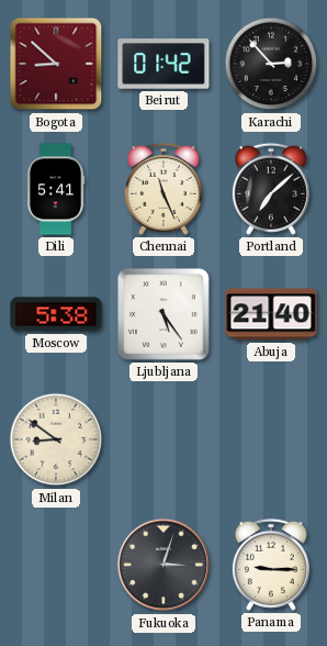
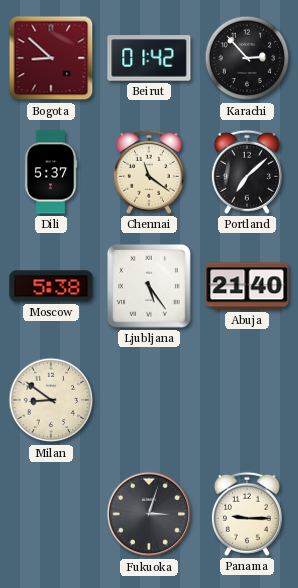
Dili: 5:41 -> 5:37
Chennai: 11:26 -> 11:21
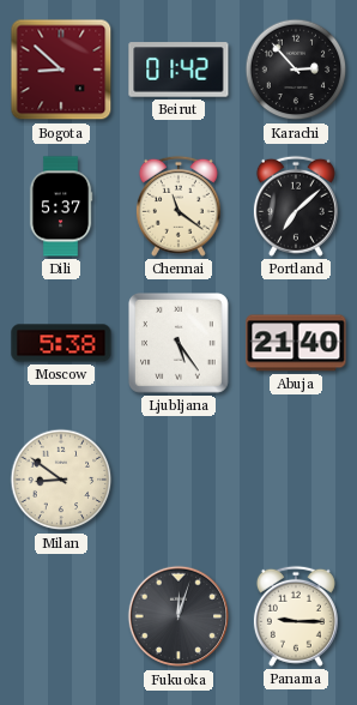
Fukuoka: 3:03 -> 12:03
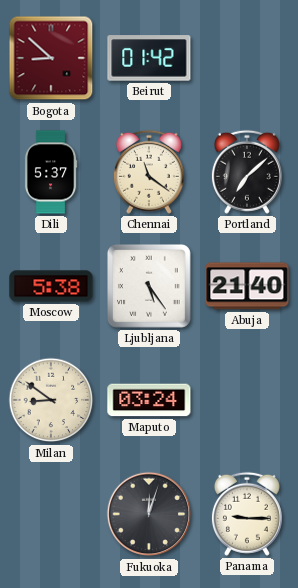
Karachi: 2:53 -> none
Maputo: none -> 03:24
